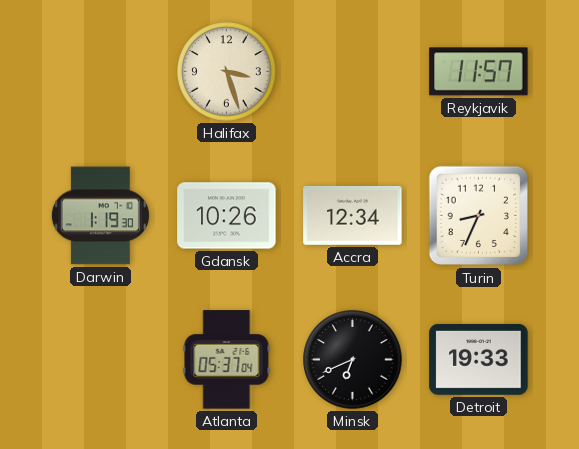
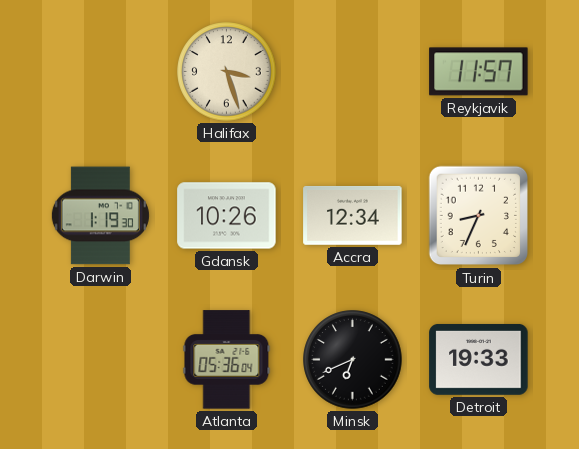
Atlanta: 05:37 -> 05:36
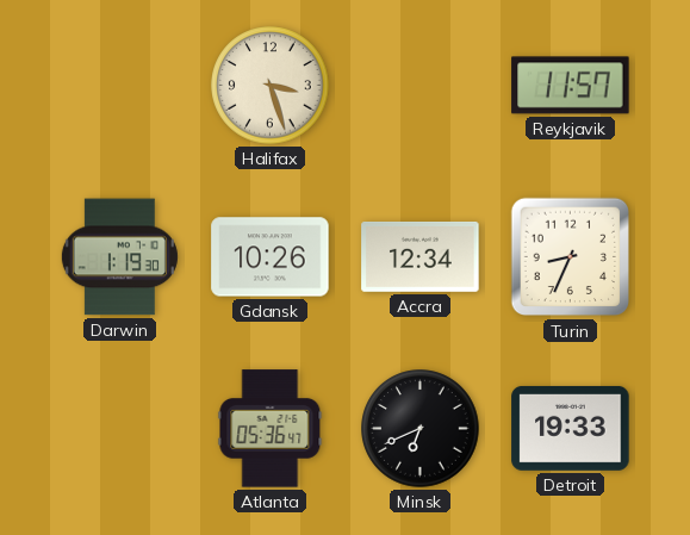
Atlanta: 05:36:04 -> 05:36:47
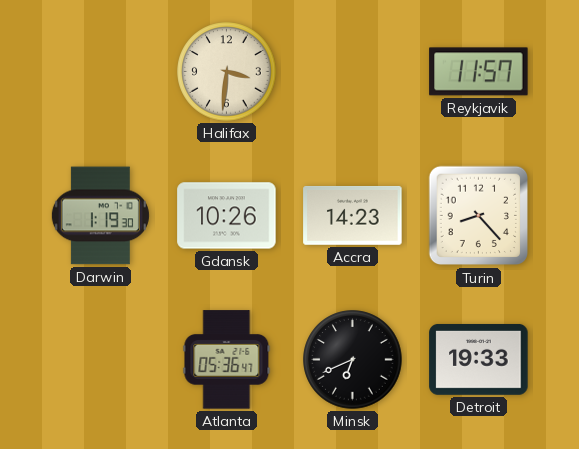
Halifax: 3:27 -> 3:31
Accra: 12:34 -> 14:23
Turin: 8:34 -> 8:23
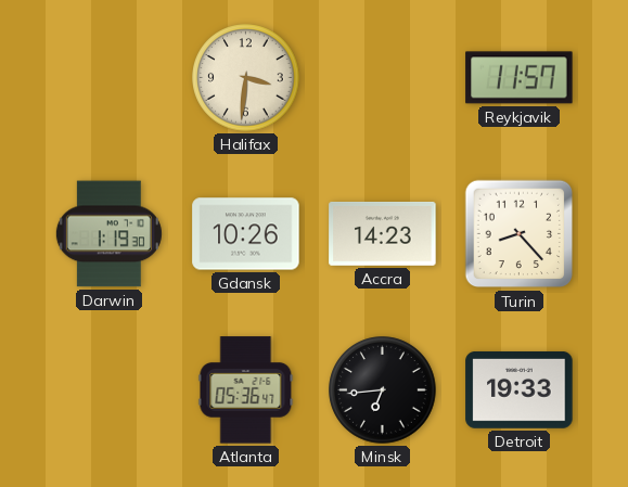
Minsk: 6:41 -> 6:44
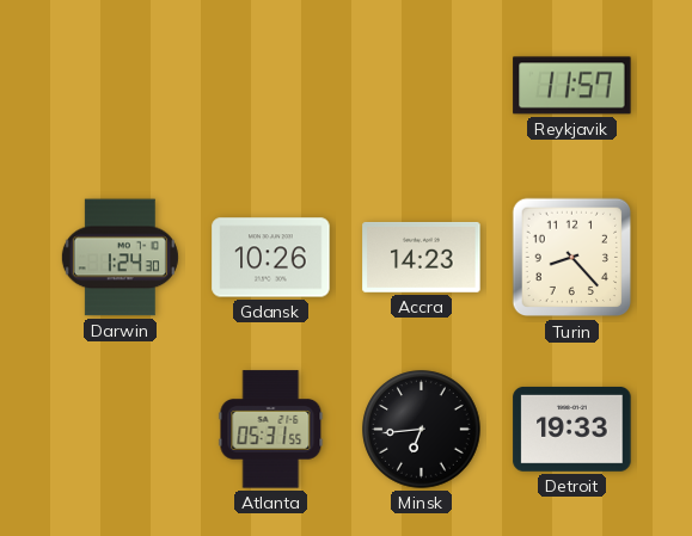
Halifax: 3:31 -> none
Darwin: 1:19 -> 1:24
Atlanta: 05:36 -> 05:31
